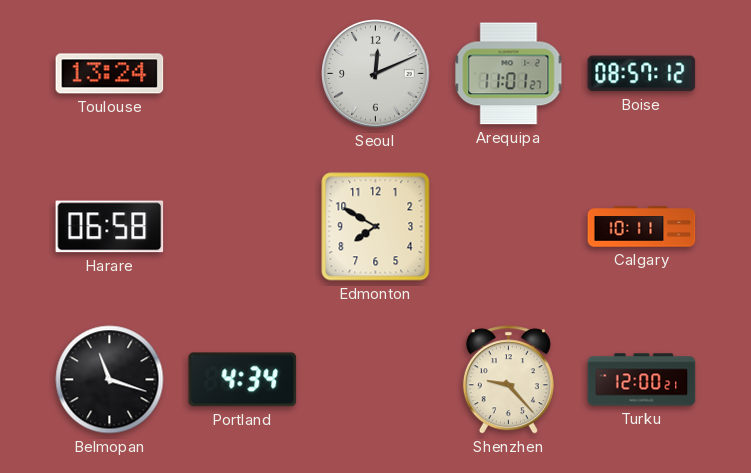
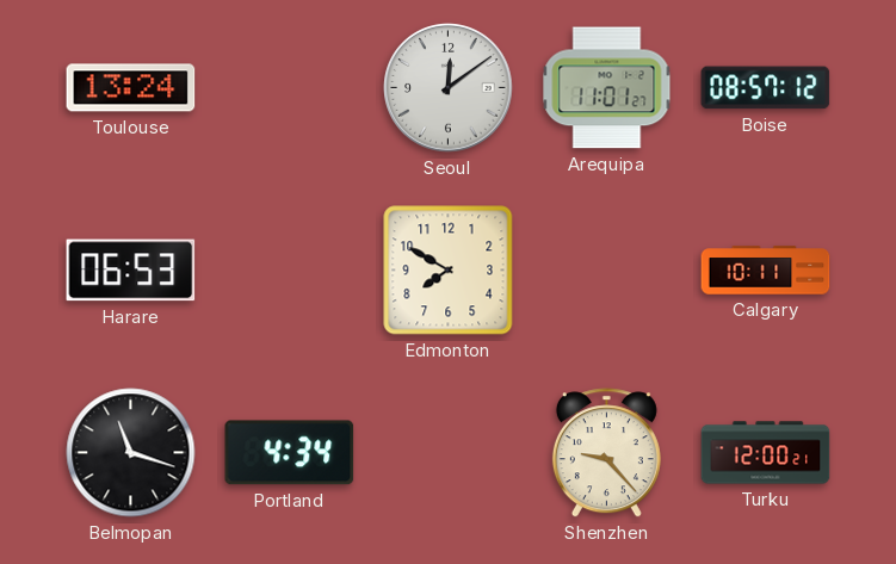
Seoul: 12:11 -> 12:09
Harare: 06:58 -> 06:53
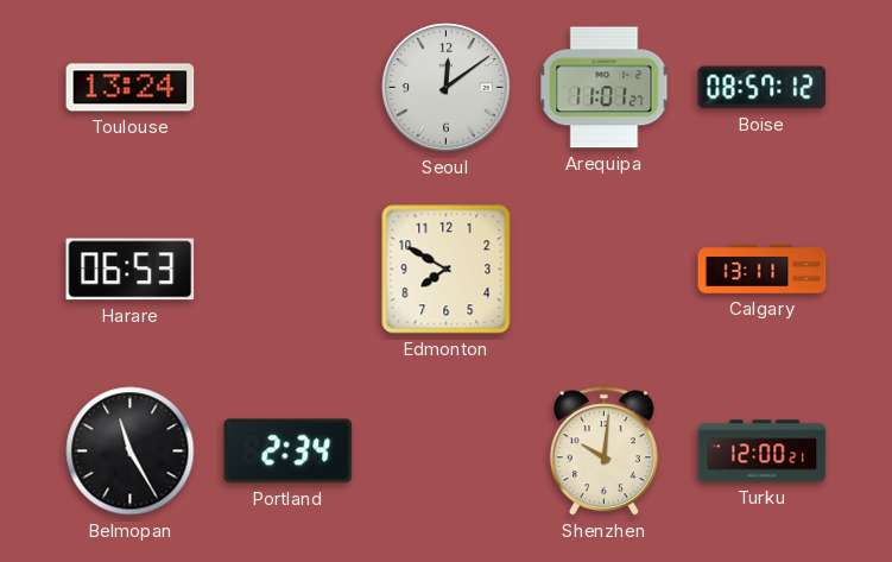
Calgary: 10:11 -> 13:11
Belmopan: 11:18 -> 11:25
Portland: 4:34 -> 2:34
Shenzhen: 9:23 -> 10:01
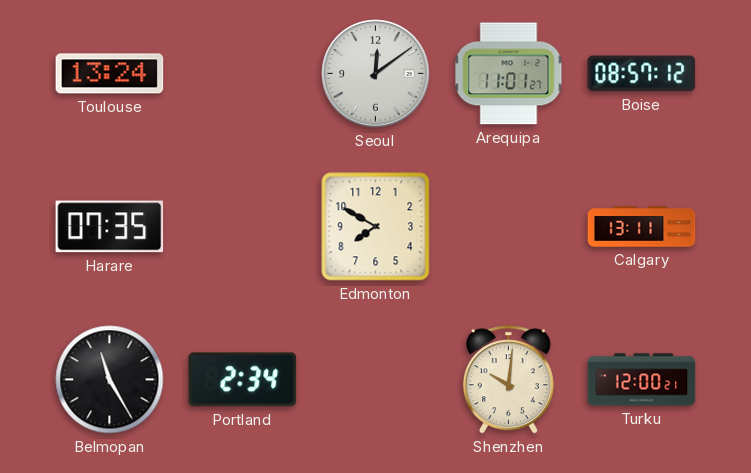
Harare: 06:53 -> 07:35
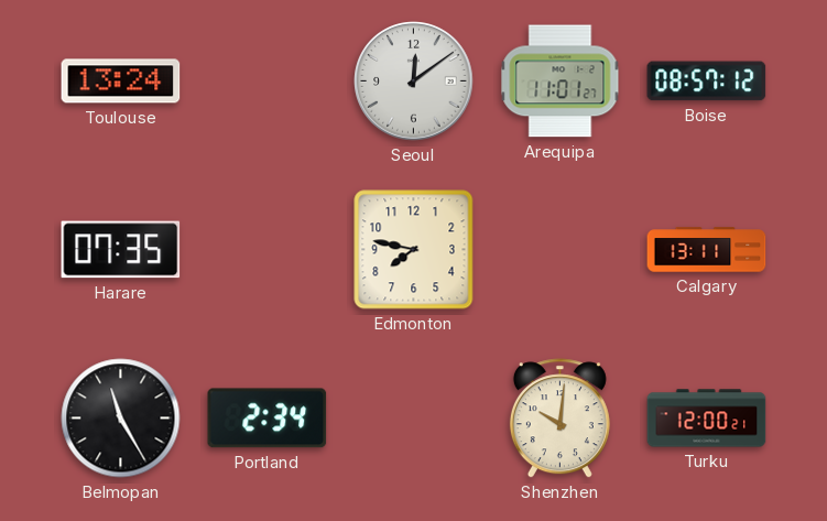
Edmonton: 7:50 -> 7:47
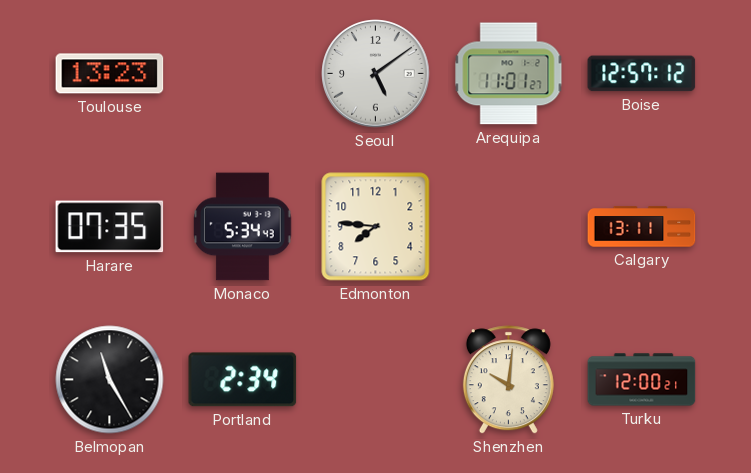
Toulouse: 13:24 -> 13:23
Seoul: 12:09 -> 5:09
Boise: 08:57 -> 12:57
Monaco: none -> 5:34
Edmonton: 7:47 -> 7:46
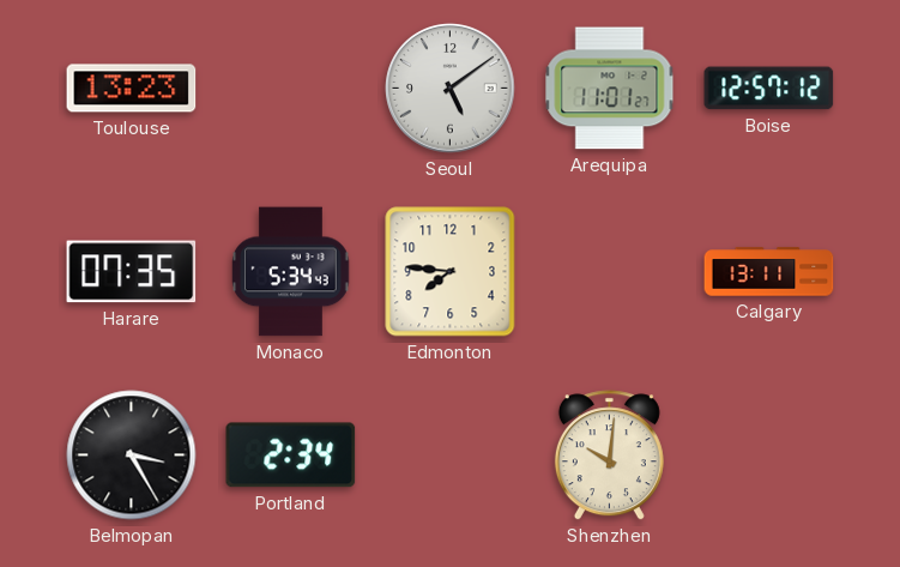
Belmopan: 11:25 -> 3:25
Turku: 12:00 -> none
